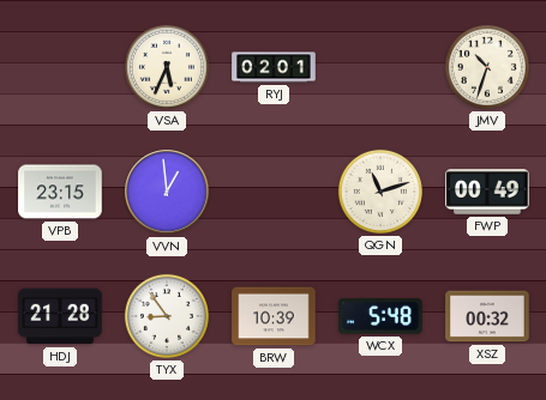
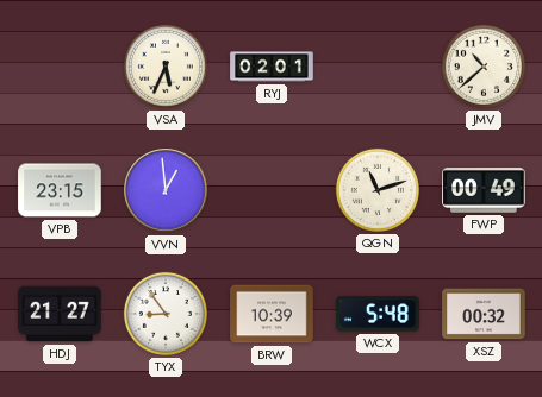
JMV: 10:33 -> 10:38
HDJ: 21:28 -> 21:27
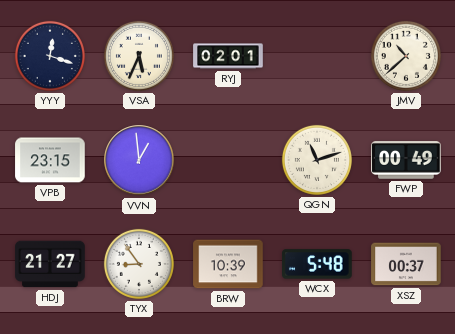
YYY: none -> 12:18
XSZ: 00:32 -> 00:37
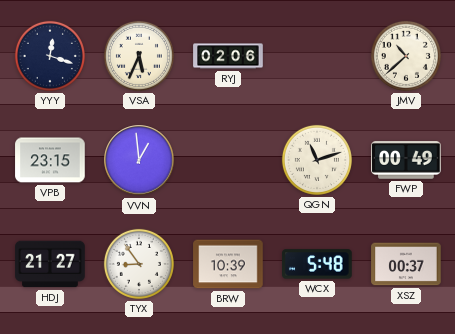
RYJ: 02:01 -> 02:06
